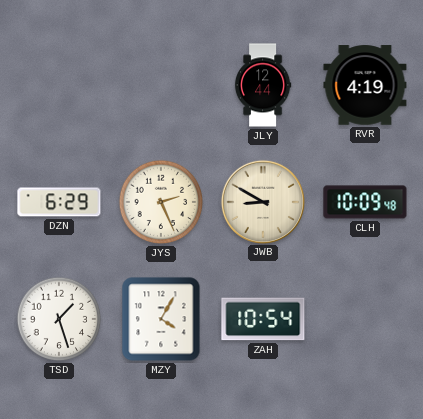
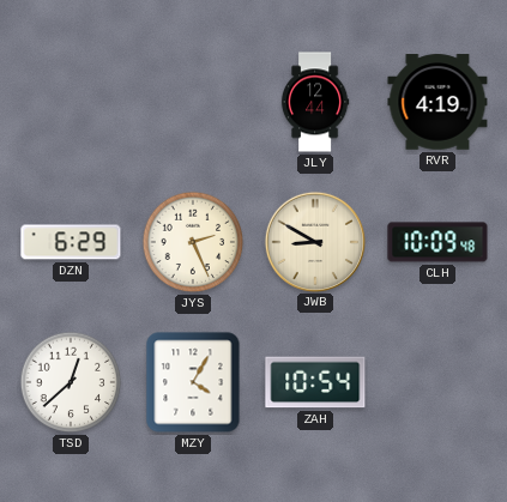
TSD: 1:27 -> 12:38
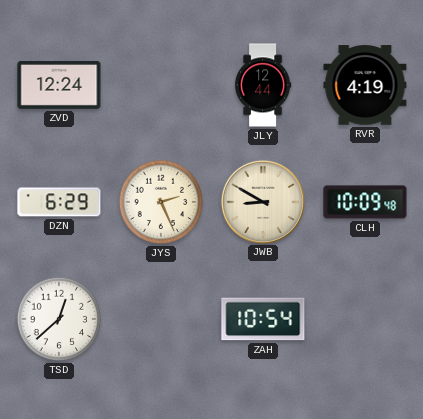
ZVD: none -> 12:24
MZY: 4:05 -> none
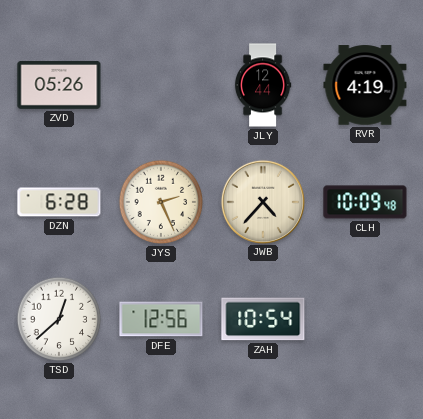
ZVD: 12:24 -> 05:26
DZN: 6:29 -> 6:28
JWB: 8:50 -> 4:37
DFE: none -> 12:56
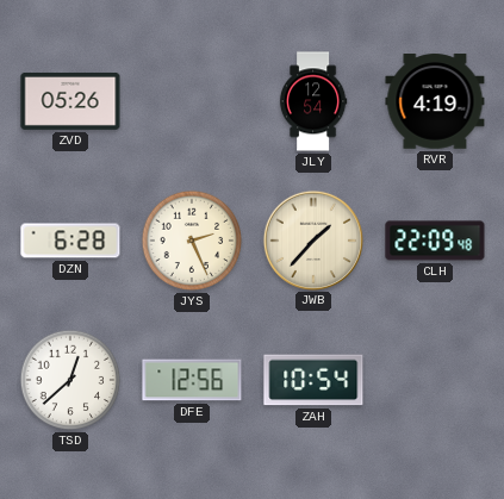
JLY: 12:44 -> 12:54
JWB: 4:37 -> 1:37
CLH: 10:09 -> 22:09
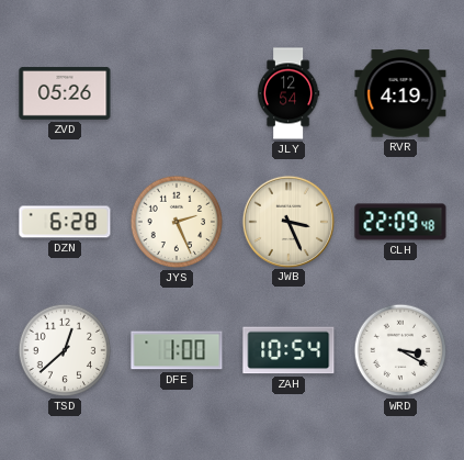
JWB: 1:37 -> 3:26
DFE: 12:56 -> 1:00
WRD: none -> 3:20
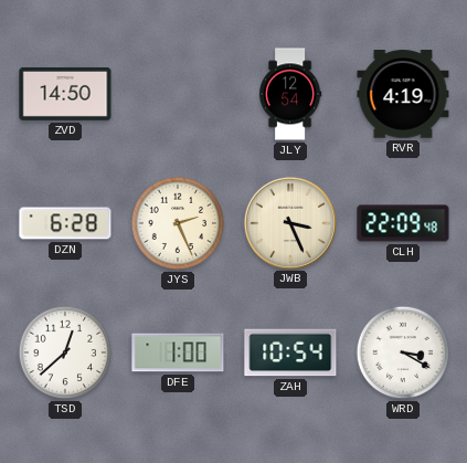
ZVD: 05:26 -> 14:50
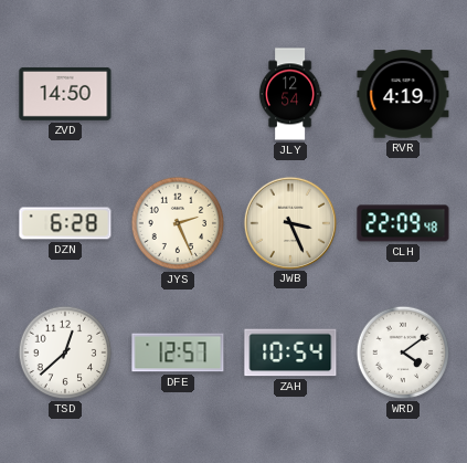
DFE: 1:00 -> 12:57
WRD: 3:20 -> 4:09
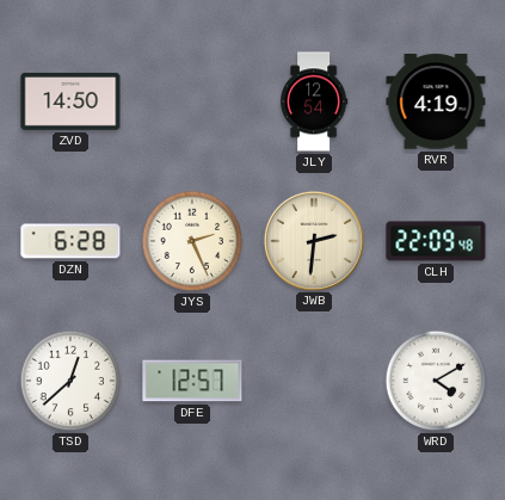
JWB: 3:26 -> 2:31
ZAH: 10:54 -> none
WRD: 4:09 -> 4:10
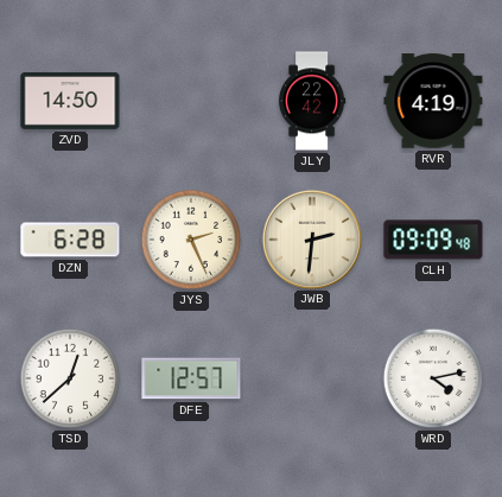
JLY: 12:54 -> 22:42
CLH: 22:09 -> 09:09
WRD: 4:10 -> 4:13
